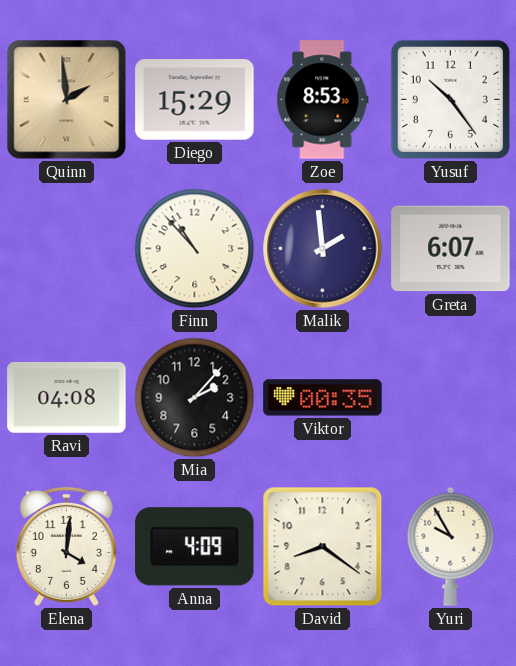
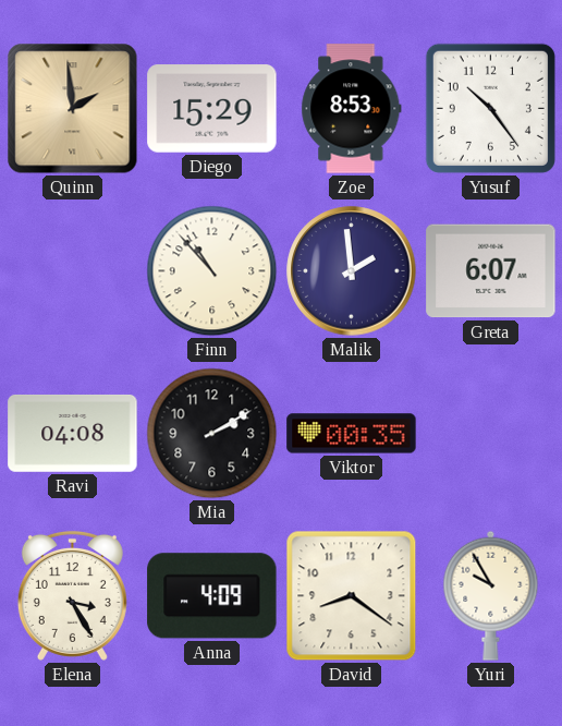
Mia: 2:07 -> 2:10
Elena: 4:01 -> 3:25
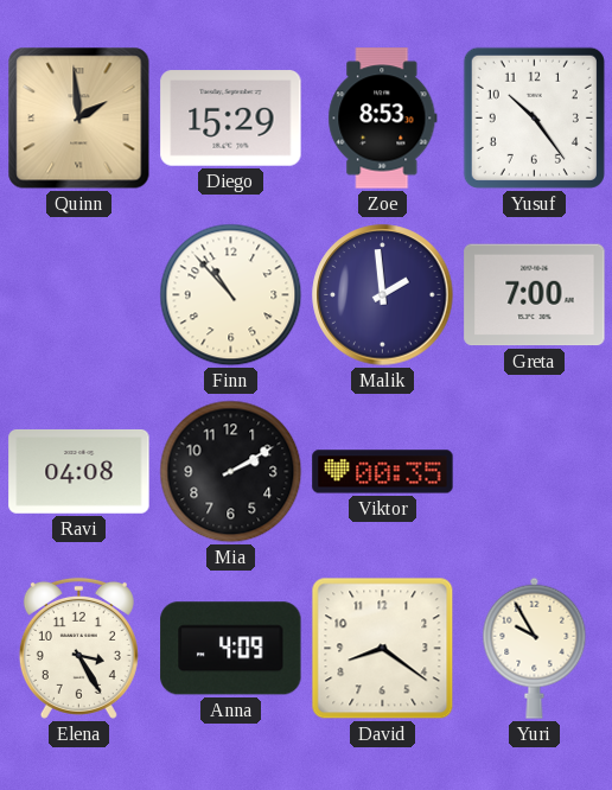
Greta: 6:07 -> 7:00
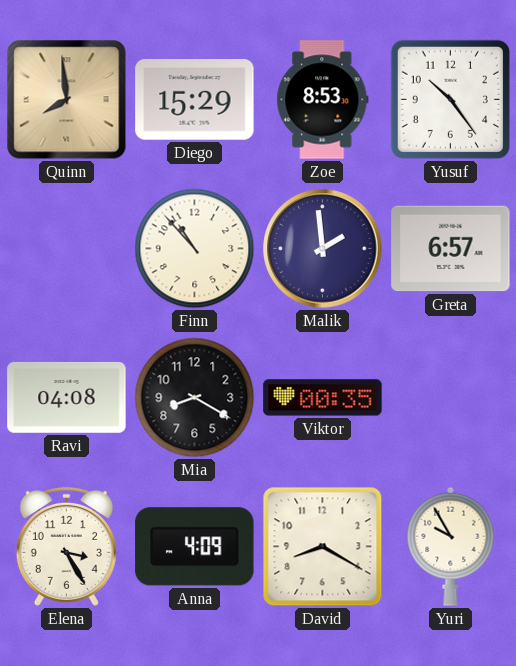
Quinn: 1:59 -> 7:59
Greta: 7:00 -> 6:57
Mia: 2:10 -> 8:20
David: 8:21 -> 8:20
